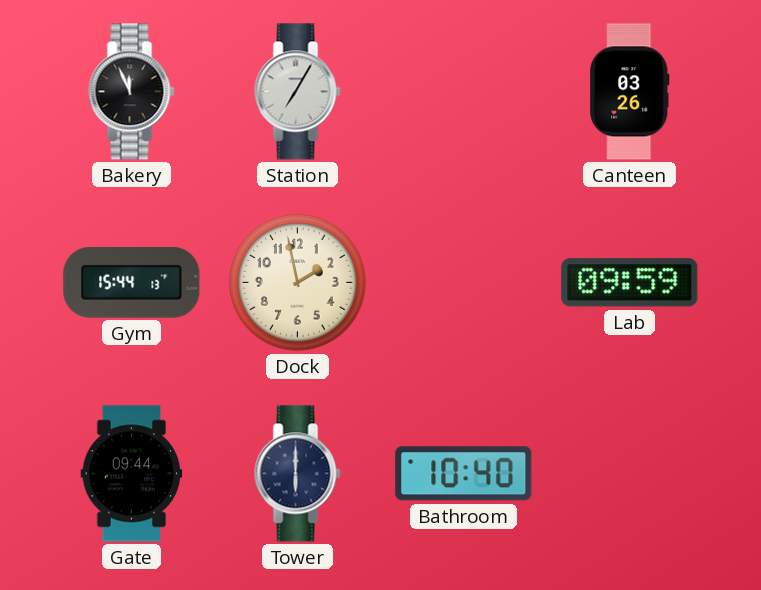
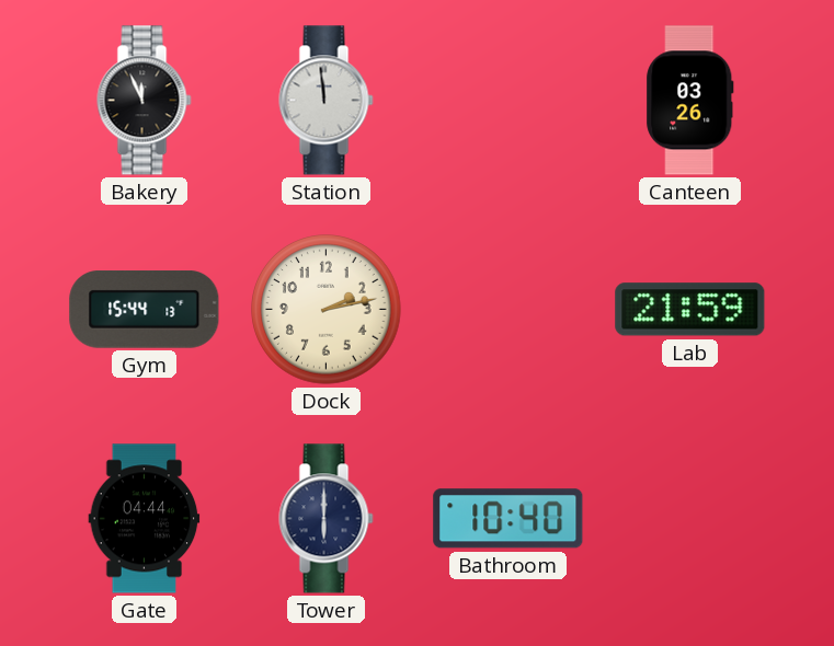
Station: 7:05 -> 11:59
Dock: 1:58 -> 2:13
Lab: 09:59 -> 21:59
Gate: 09:44 -> 04:44
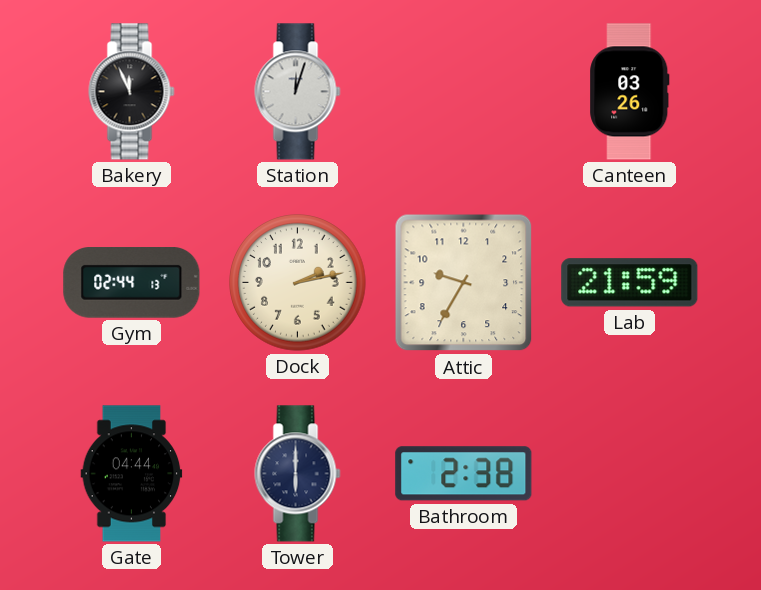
Station: 11:59 -> 12:03
Gym: 15:44 -> 02:44
Attic: none -> 9:35
Bathroom: 10:40 -> 2:38
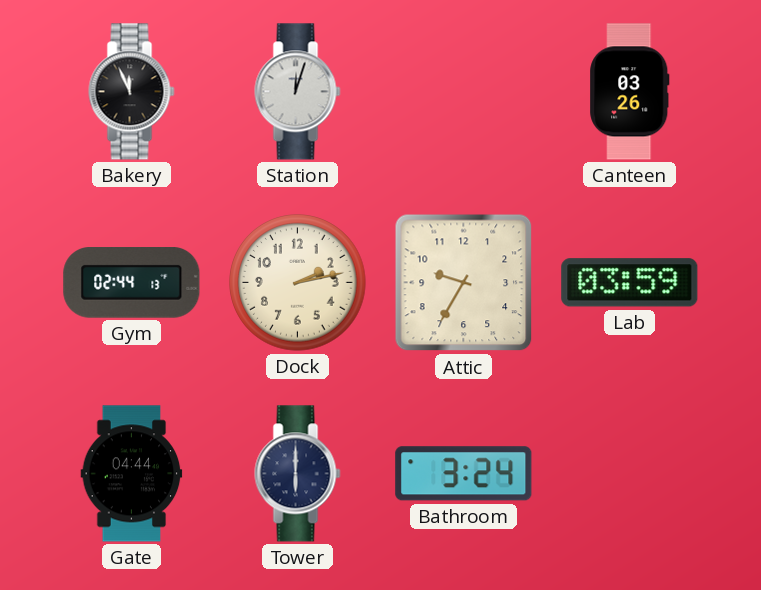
Lab: 21:59 -> 03:59
Bathroom: 2:38 -> 3:24
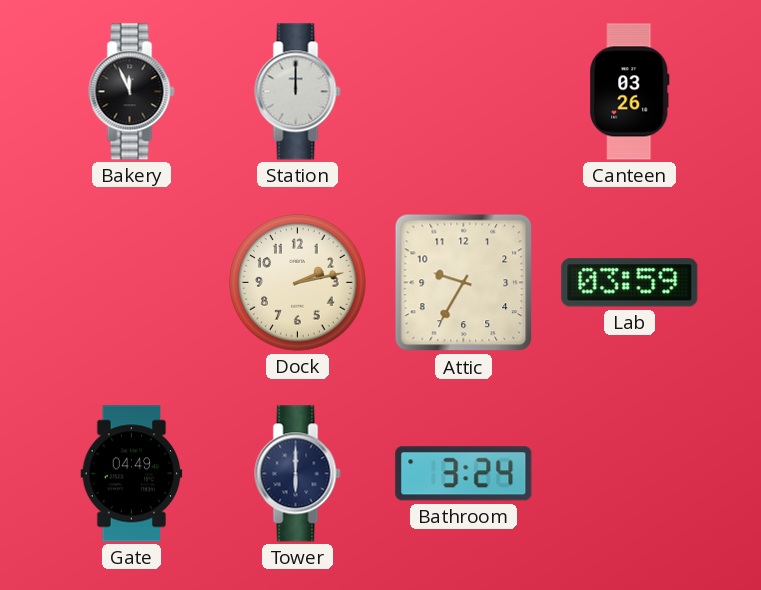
Station: 12:03 -> 12:00
Gym: 02:44 -> none
Gate: 04:44 -> 04:49
